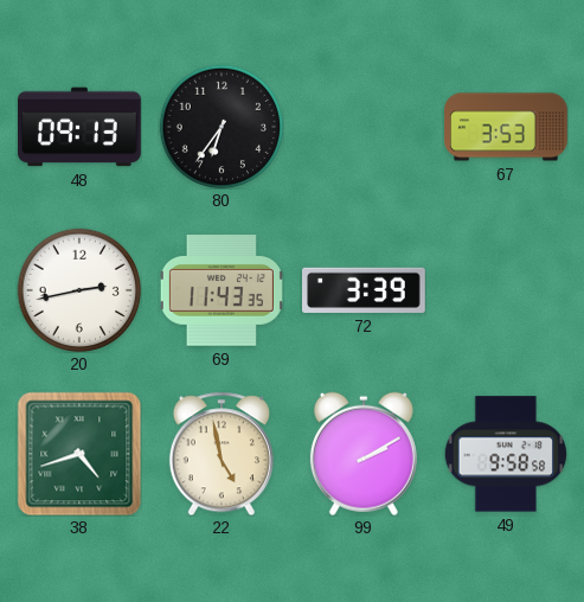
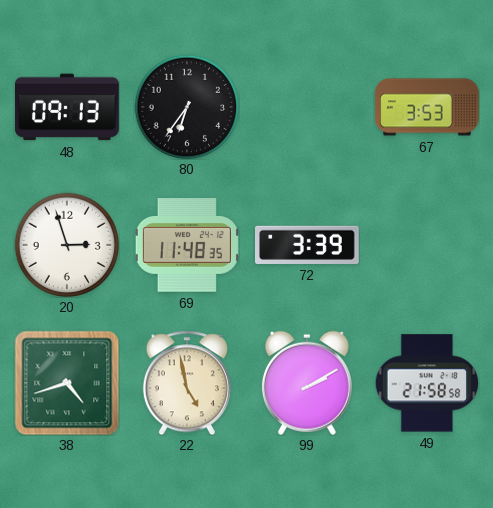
20: 2:43 -> 2:57
69: 11:43 -> 11:48
49: 9:58 -> 21:58
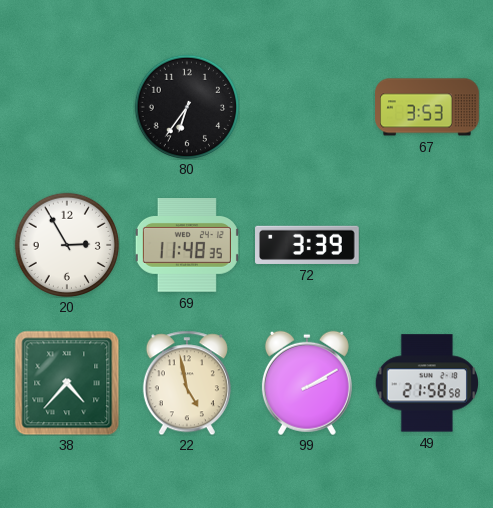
48: 09:13 -> none
20: 2:57 -> 2:55
38: 4:42 -> 4:37
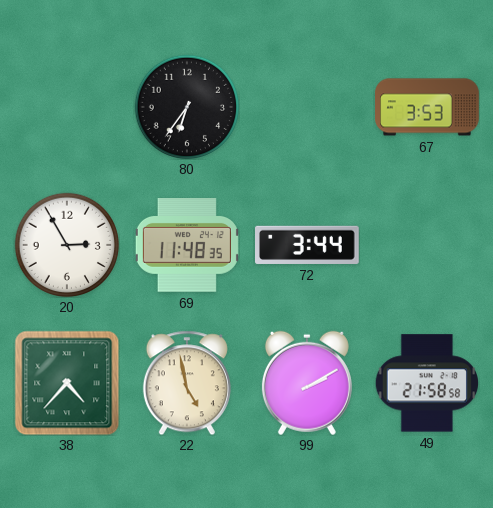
72: 3:39 -> 3:44
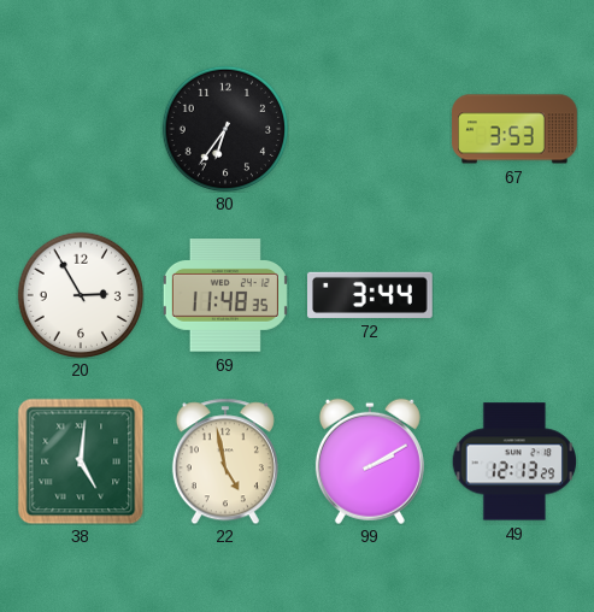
38: 4:37 -> 5:01
49: 21:58 -> 12:13
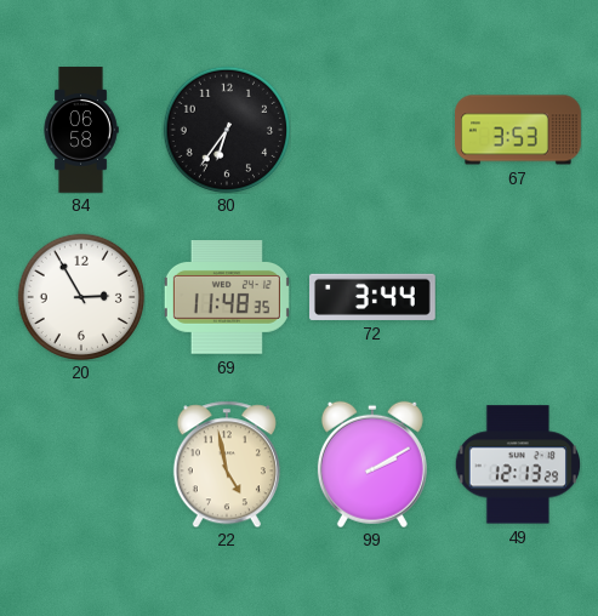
84: none -> 06:58
38: 5:01 -> none
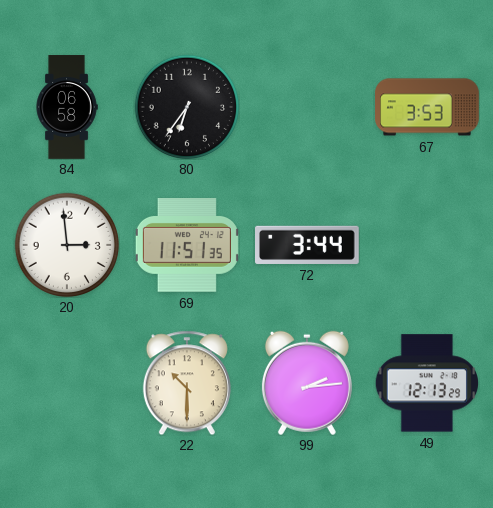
20: 2:55 -> 2:59
69: 11:48 -> 11:51
22: 4:58 -> 10:30
99: 2:10 -> 2:14
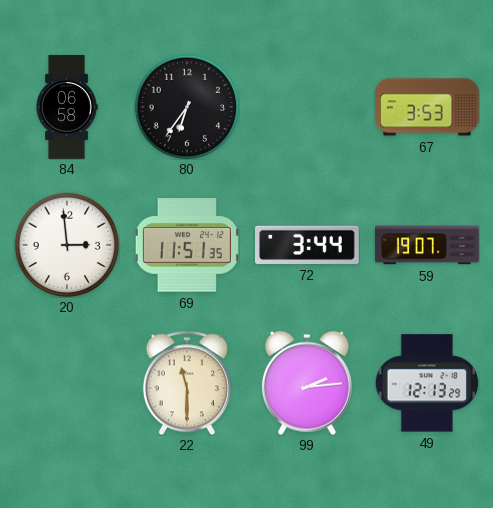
59: none -> 19:07
22: 10:30 -> 11:30
